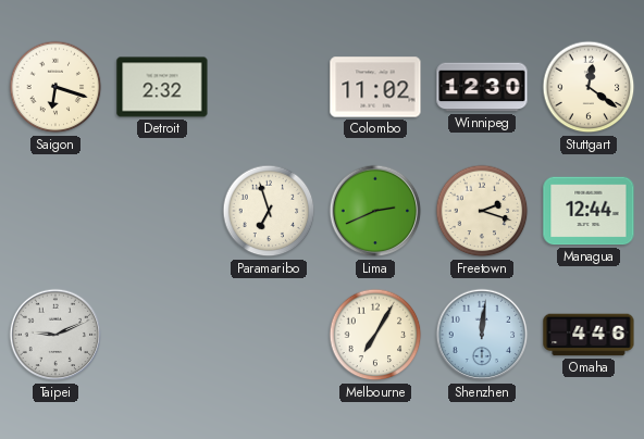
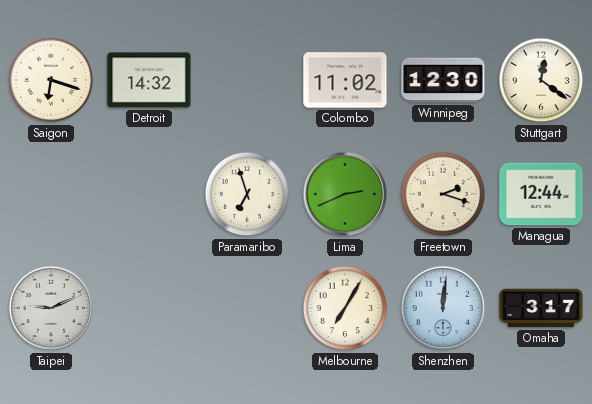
Detroit: 2:32 -> 14:32
Omaha: 4:46 -> 3:17
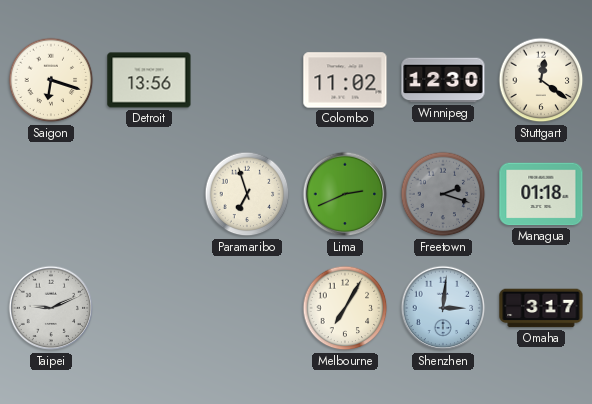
Detroit: 14:32 -> 13:56
Freetown dial: cream -> grey
Managua: 12:44 -> 01:18
Shenzhen: 12:01 -> 3:01
